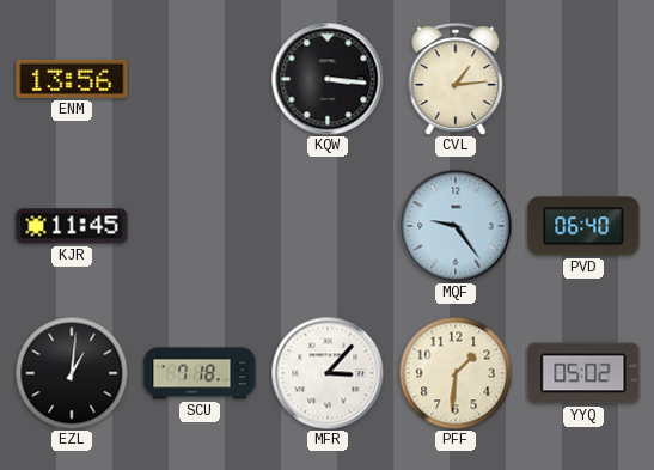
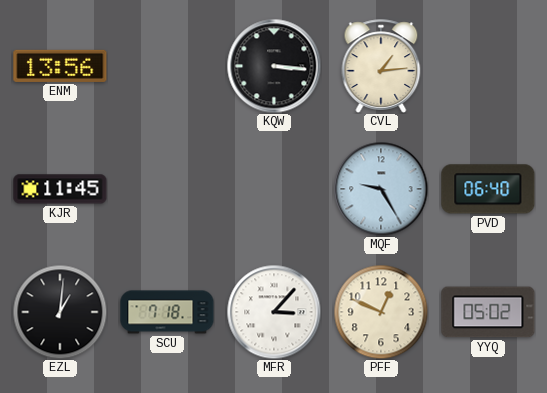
MQF: 9:24 -> 9:25
PFF: 1:31 -> 12:49
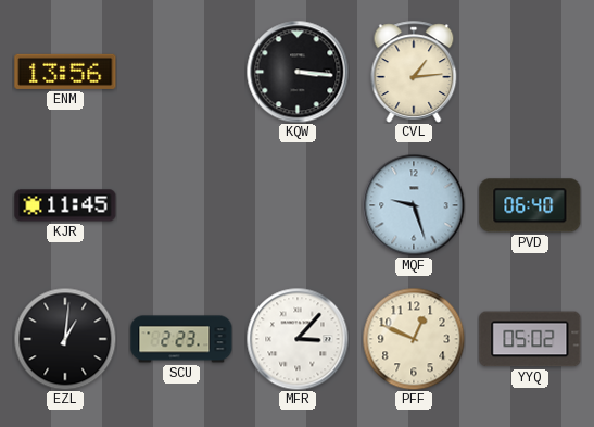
MQF: 9:25 -> 9:27
SCU: 7:18 -> 2:23
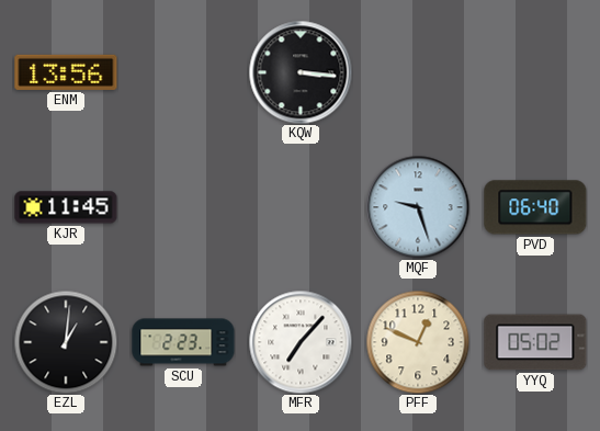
CVL: 1:14 -> none
MFR: 3:07 -> 7:07
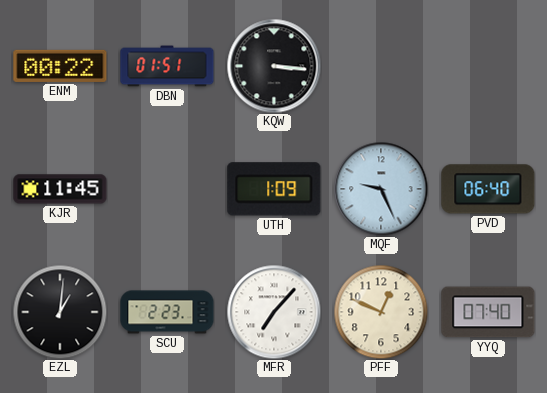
ENM: 13:56 -> 00:22
DBN: none -> 01:51
UTH: none -> 1:09
MQF: 9:27 -> 9:26
YYQ: 05:02 -> 07:40
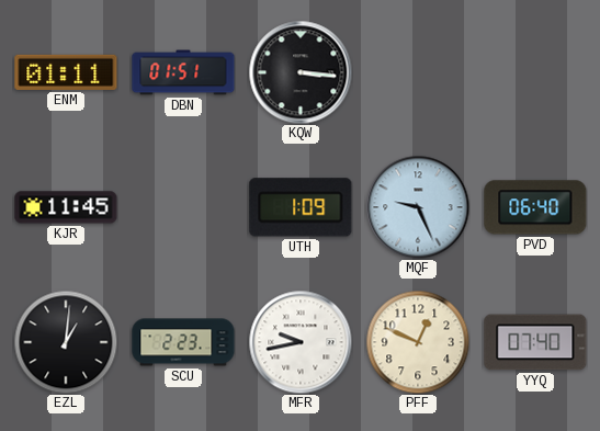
ENM: 00:22 -> 01:11
MFR: 7:07 -> 9:43
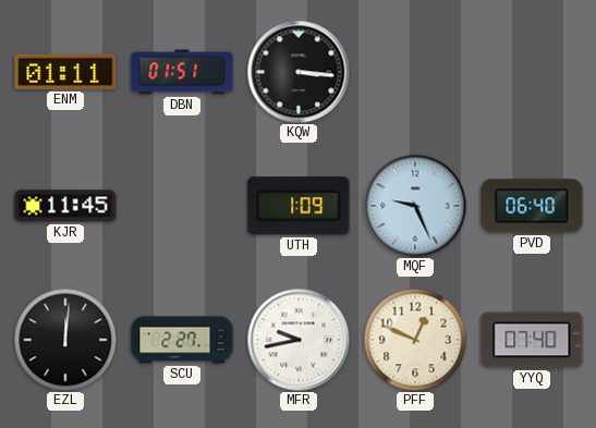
EZL: 1:01 -> 12:01
SCU: 2:23 -> 2:27
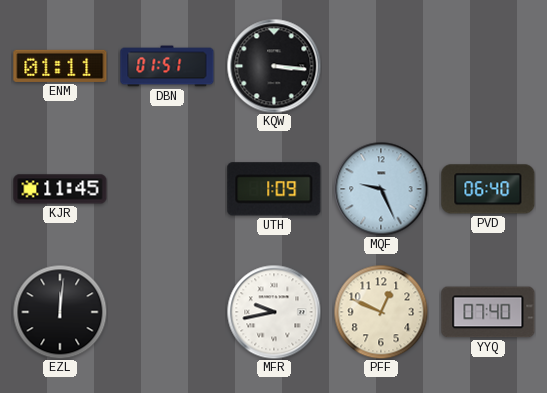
SCU: 2:27 -> none
